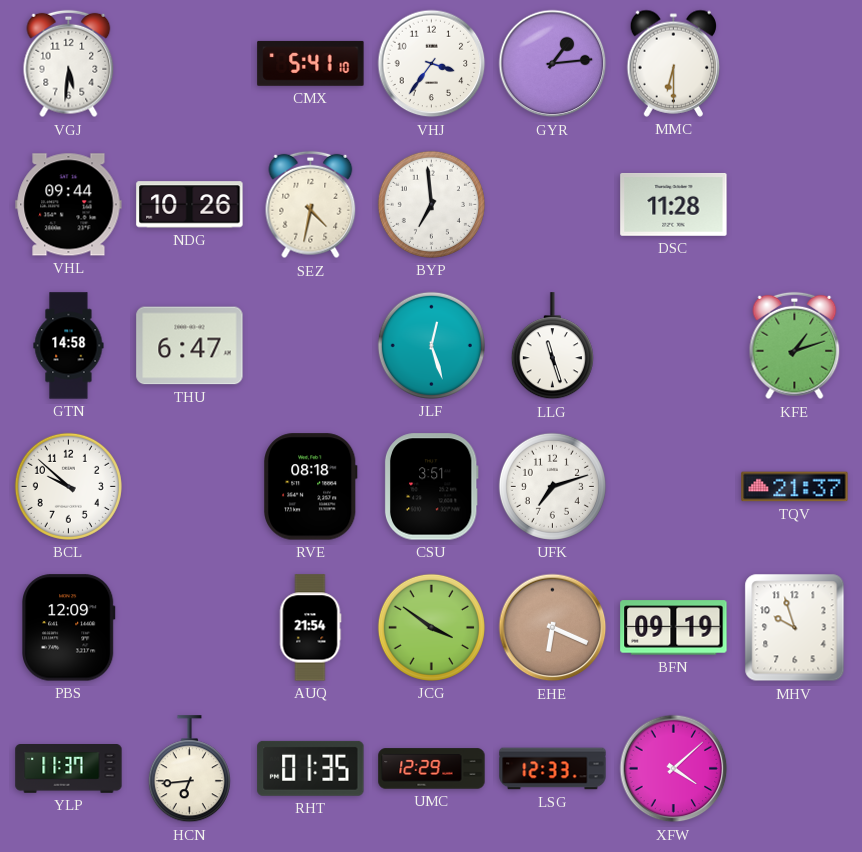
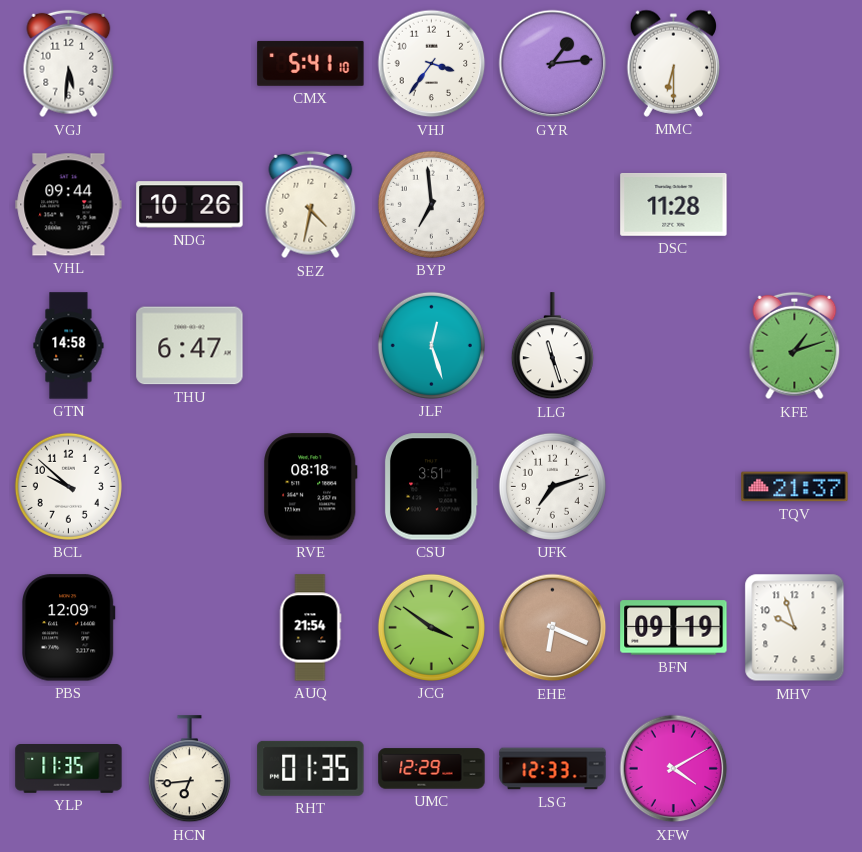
YLP: 11:37 -> 11:35
XFW: 4:08 -> 4:10
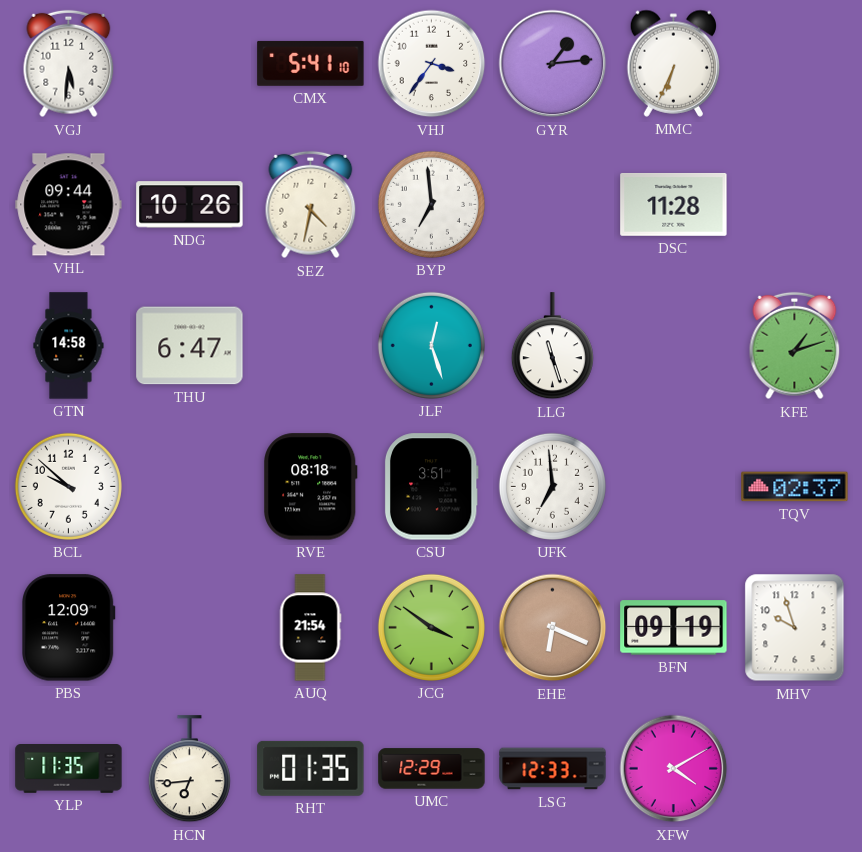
MMC: 6:30 -> 6:34
UFK: 7:12 -> 6:59
TQV: 21:37 -> 02:37
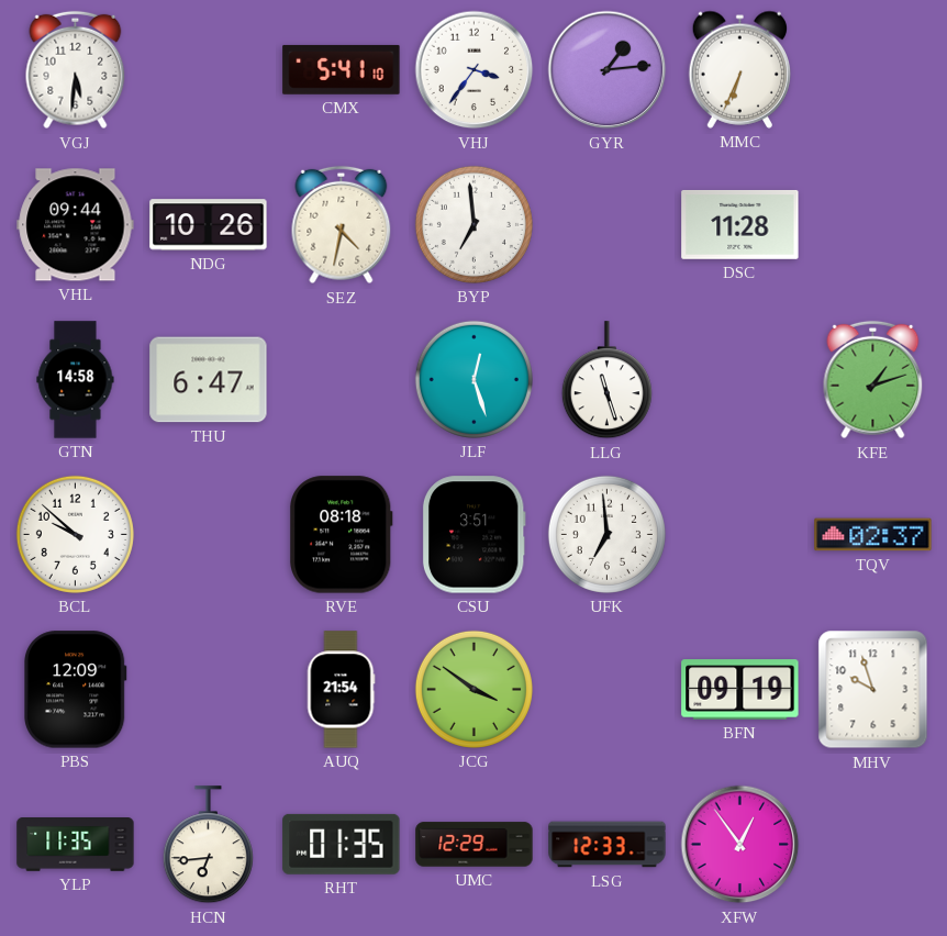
EHE: 6:19 -> none
XFW: 4:10 -> 12:54
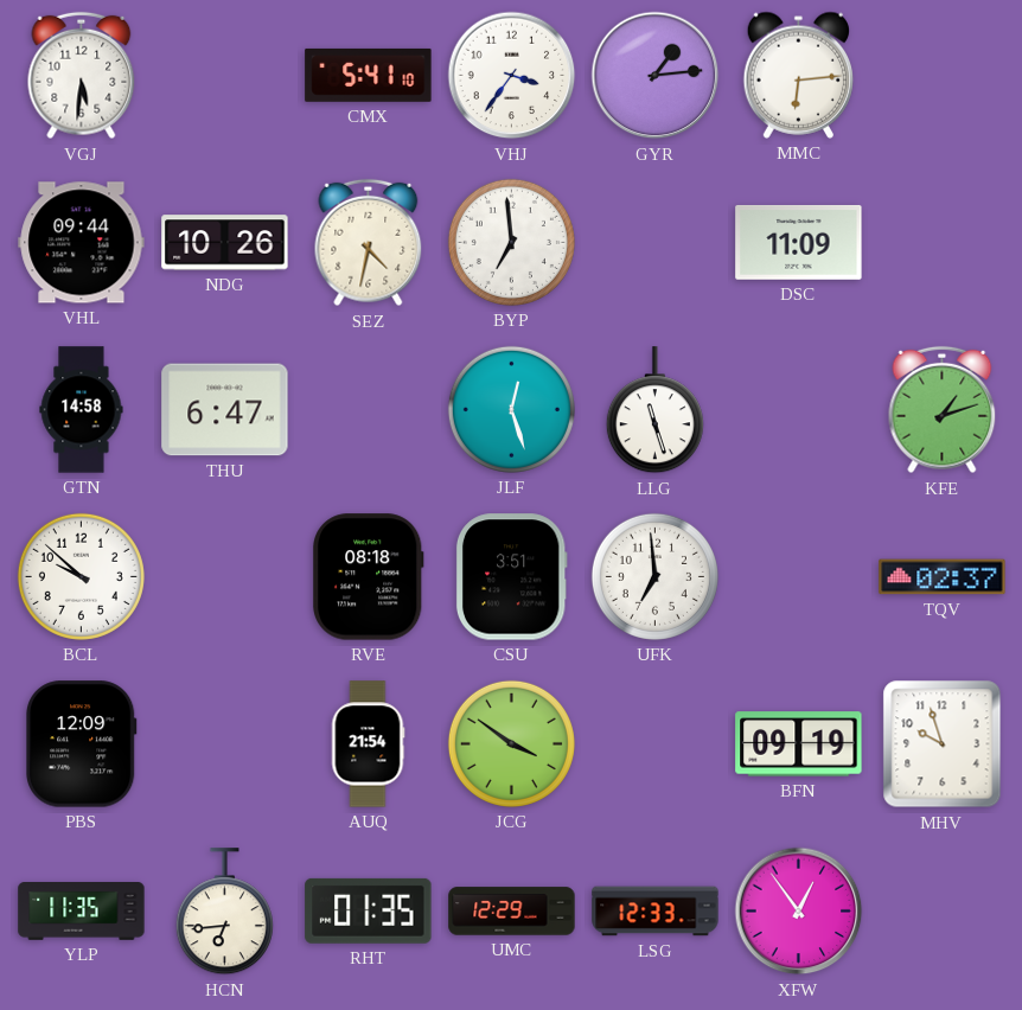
MMC: 6:34 -> 6:14
DSC: 11:28 -> 11:09
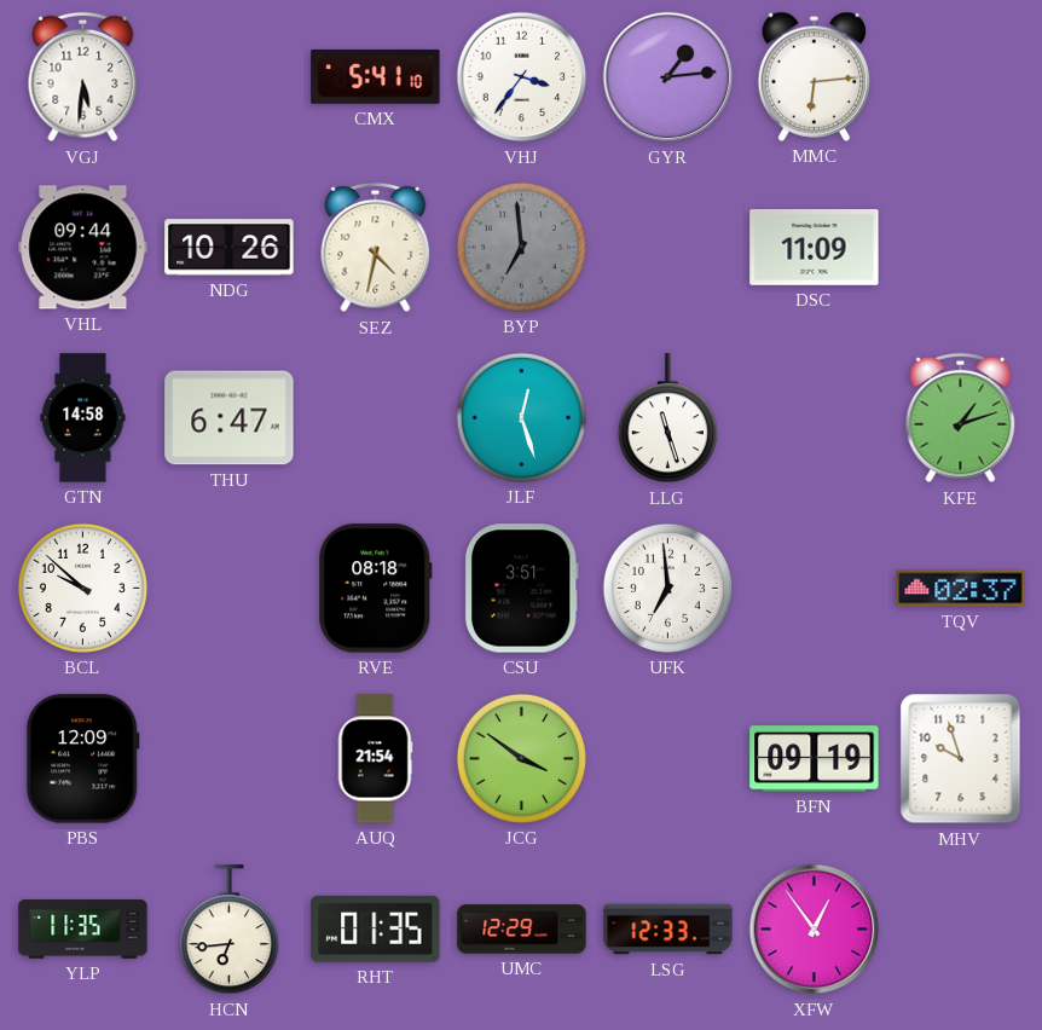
BYP dial: white -> grey
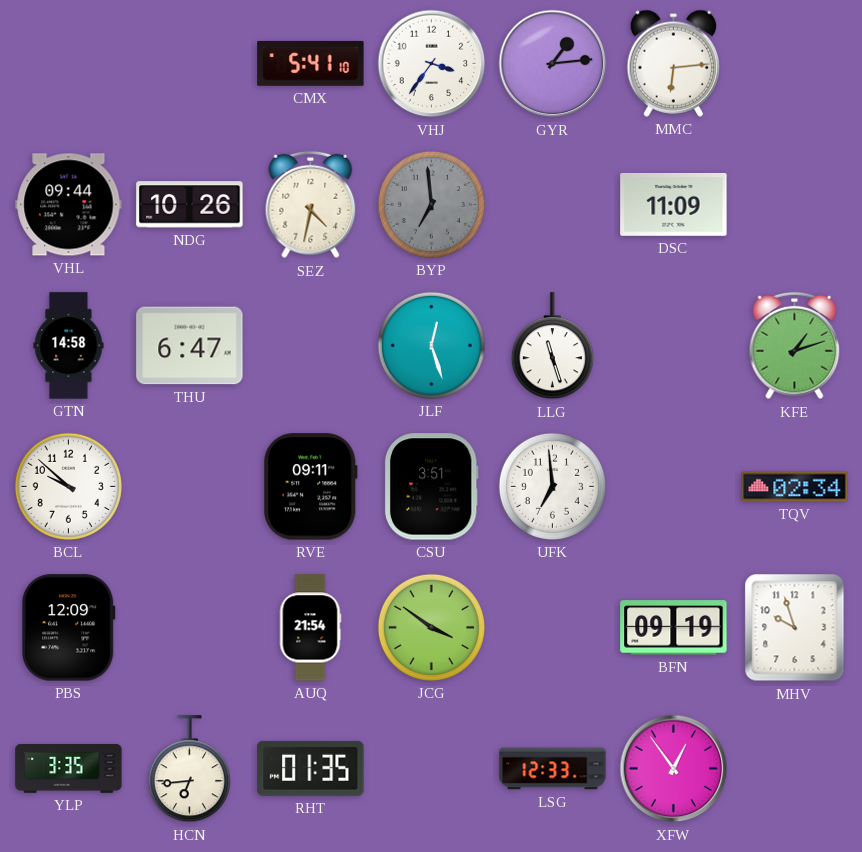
VGJ: 5:31 -> none
RVE: 08:18 -> 09:11
TQV: 02:37 -> 02:34
YLP: 11:35 -> 3:35
UMC: 12:29 -> none
